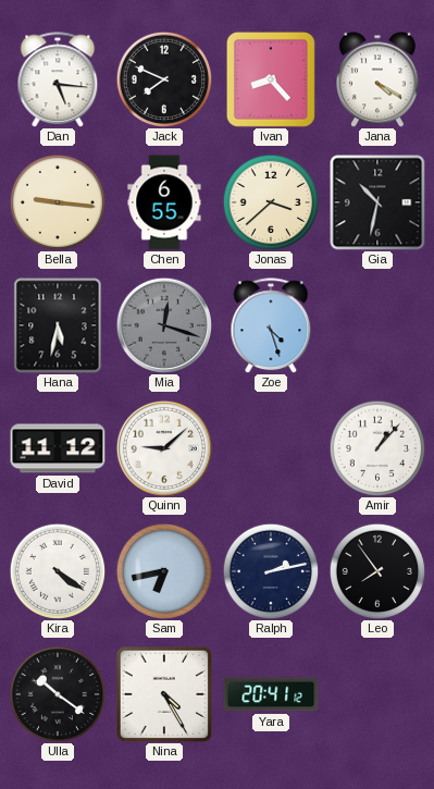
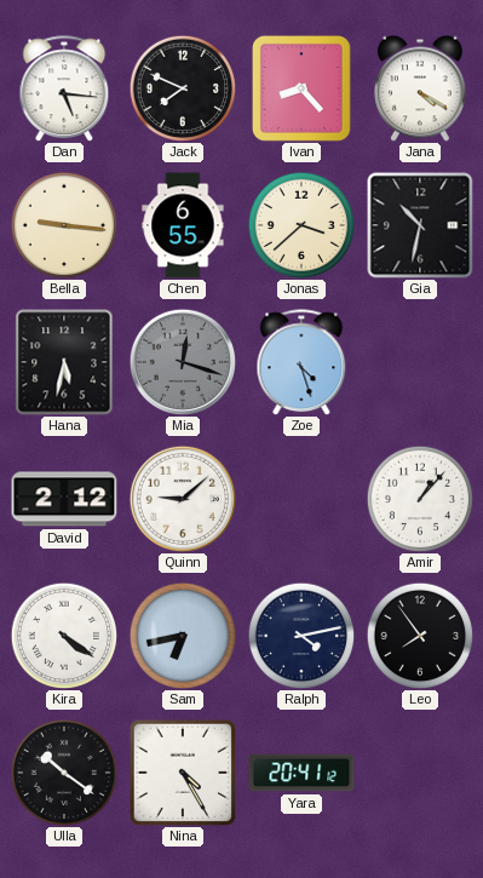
David: 11:12 -> 2:12
Ralph: 2:13 -> 4:13
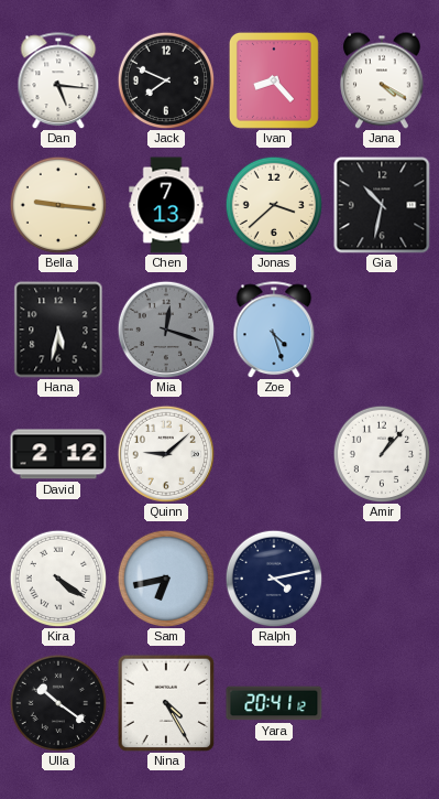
Chen: 6:55 -> 7:13
Leo: 7:54 -> none
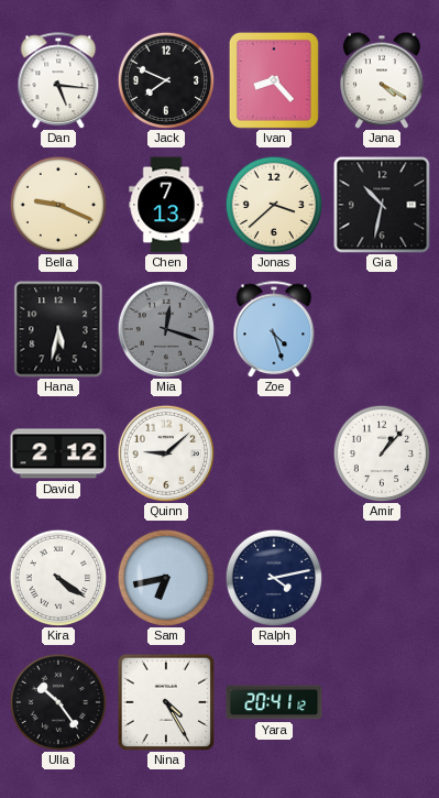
Bella: 9:16 -> 9:19
Ulla: 10:21 -> 10:24
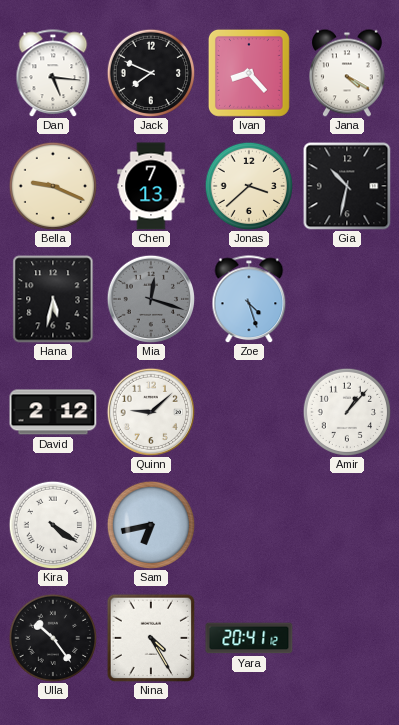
Ralph: 4:13 -> none
